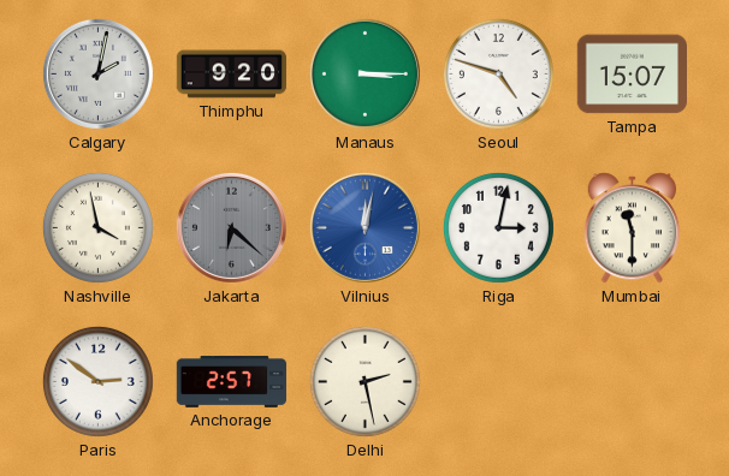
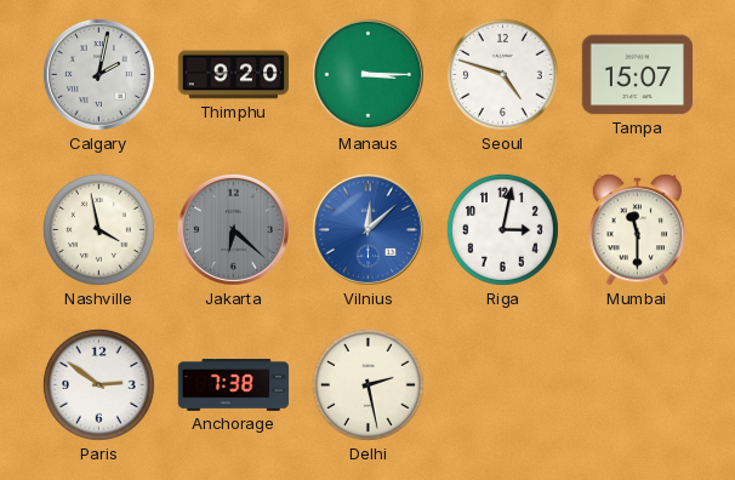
Vilnius: 12:02 -> 12:08
Anchorage: 2:57 -> 7:38
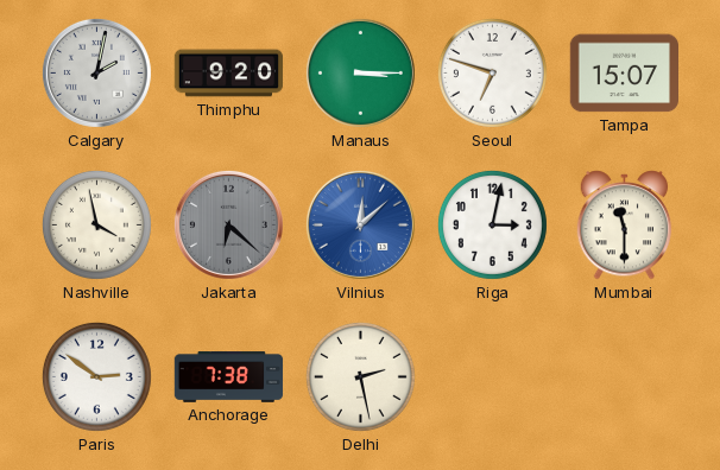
Seoul: 4:48 -> 6:48
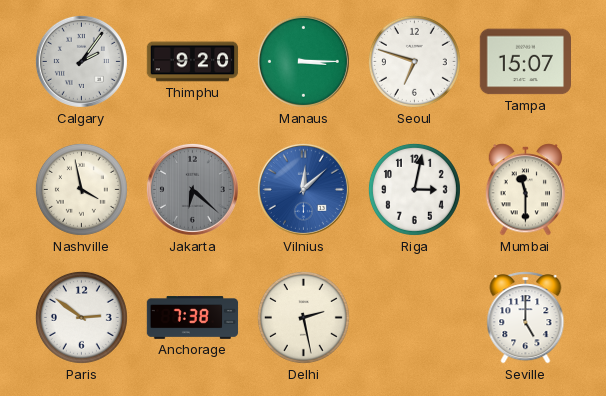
Calgary: 2:02 -> 2:06
Seville: none -> 5:00
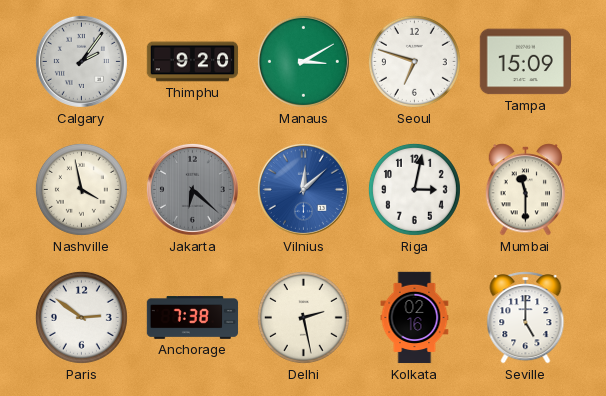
Manaus: 3:15 -> 3:10
Tampa: 15:07 -> 15:09
Kolkata: none -> 02:16
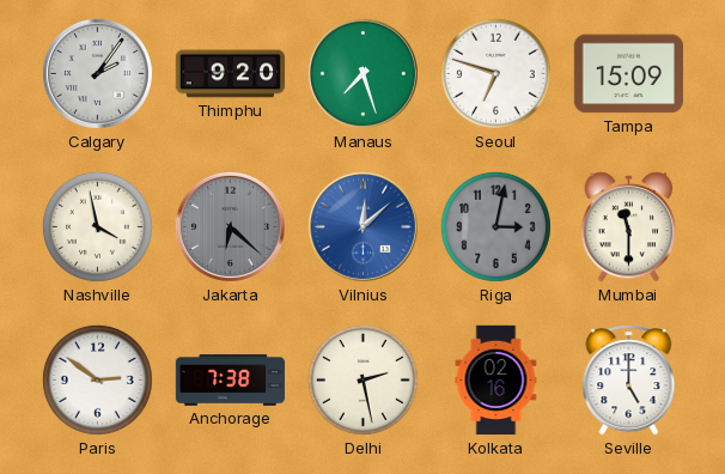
Manaus: 3:10 -> 7:27
Riga dial: white -> grey
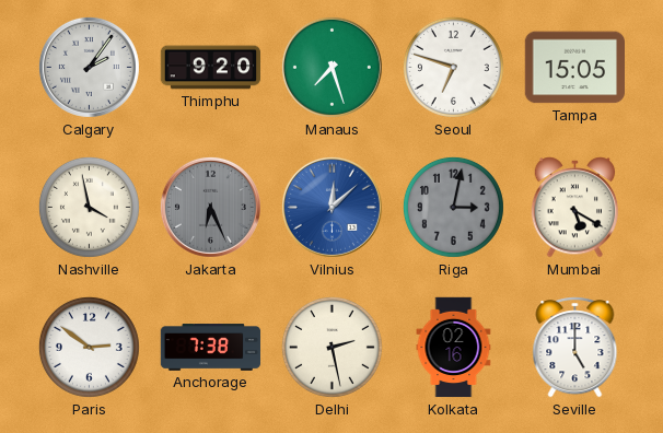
Tampa: 15:09 -> 15:05
Jakarta: 6:22 -> 6:26
Mumbai: 11:30 -> 5:20
